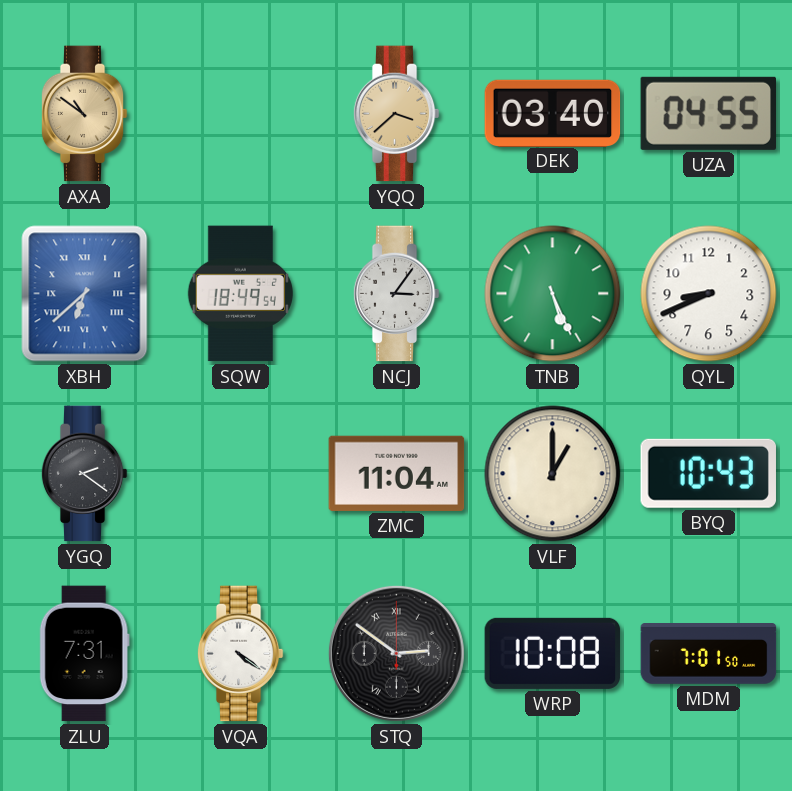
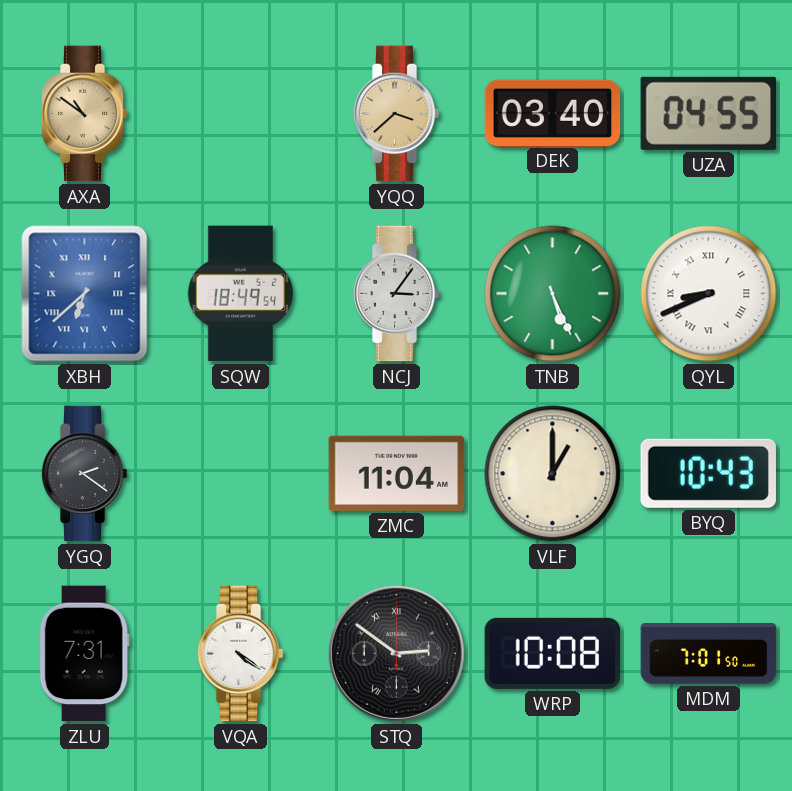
QYL numerals: Arabic -> Roman
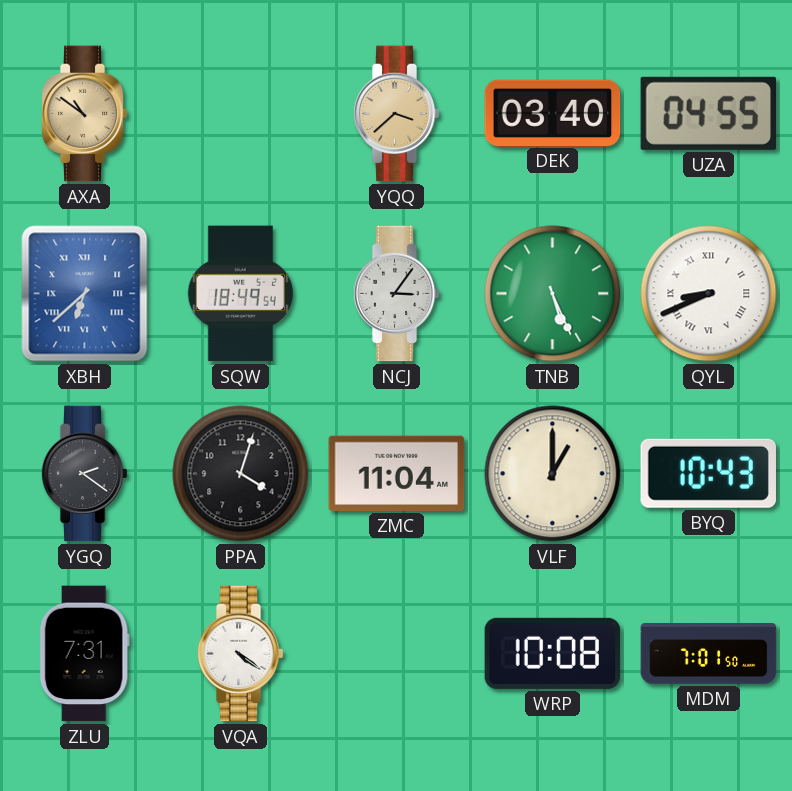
PPA: none -> 4:03
STQ: 2:51 -> none
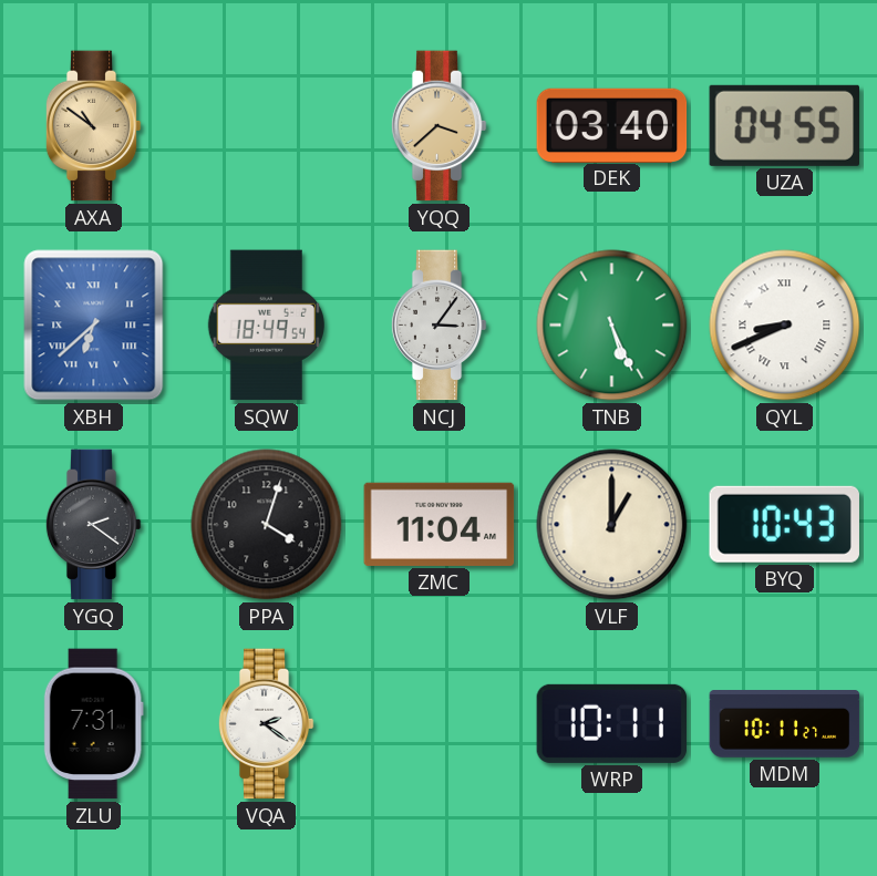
VQA: 4:21 -> 2:21
WRP: 10:08 -> 10:11
MDM: 7:01 -> 10:11
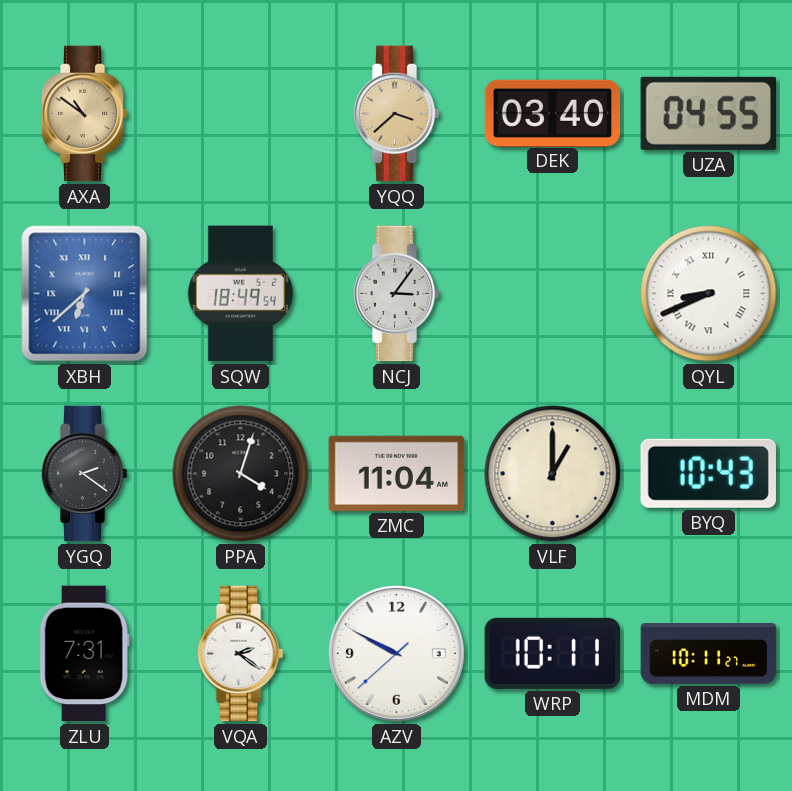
TNB: 5:26 -> none
AZV: none -> 9:49
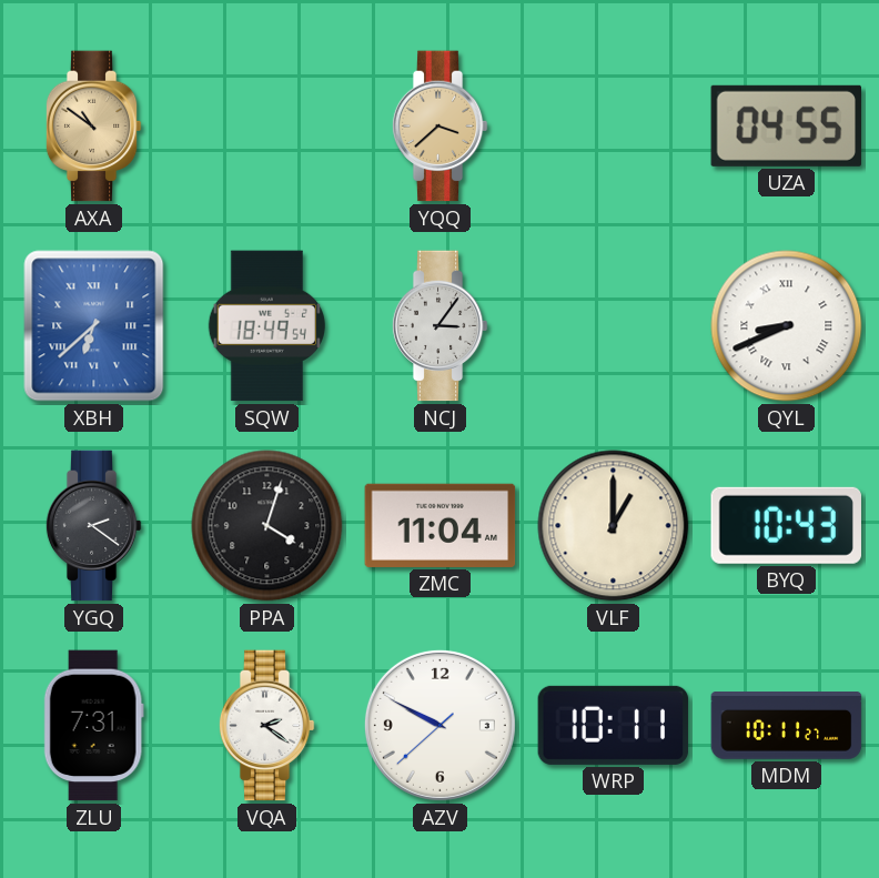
DEK: 03:40 -> none
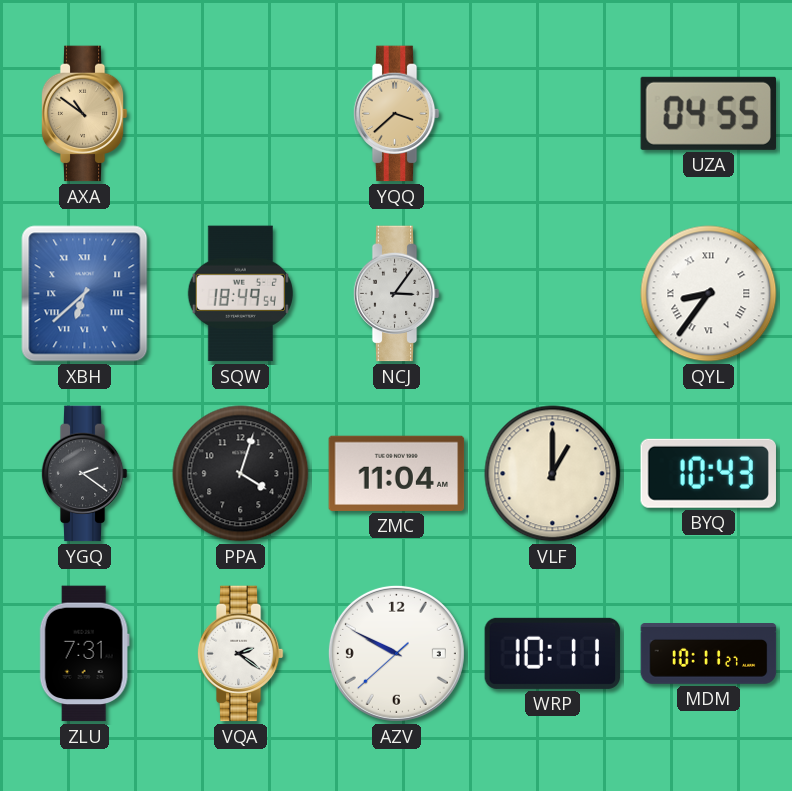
QYL: 8:41 -> 8:36
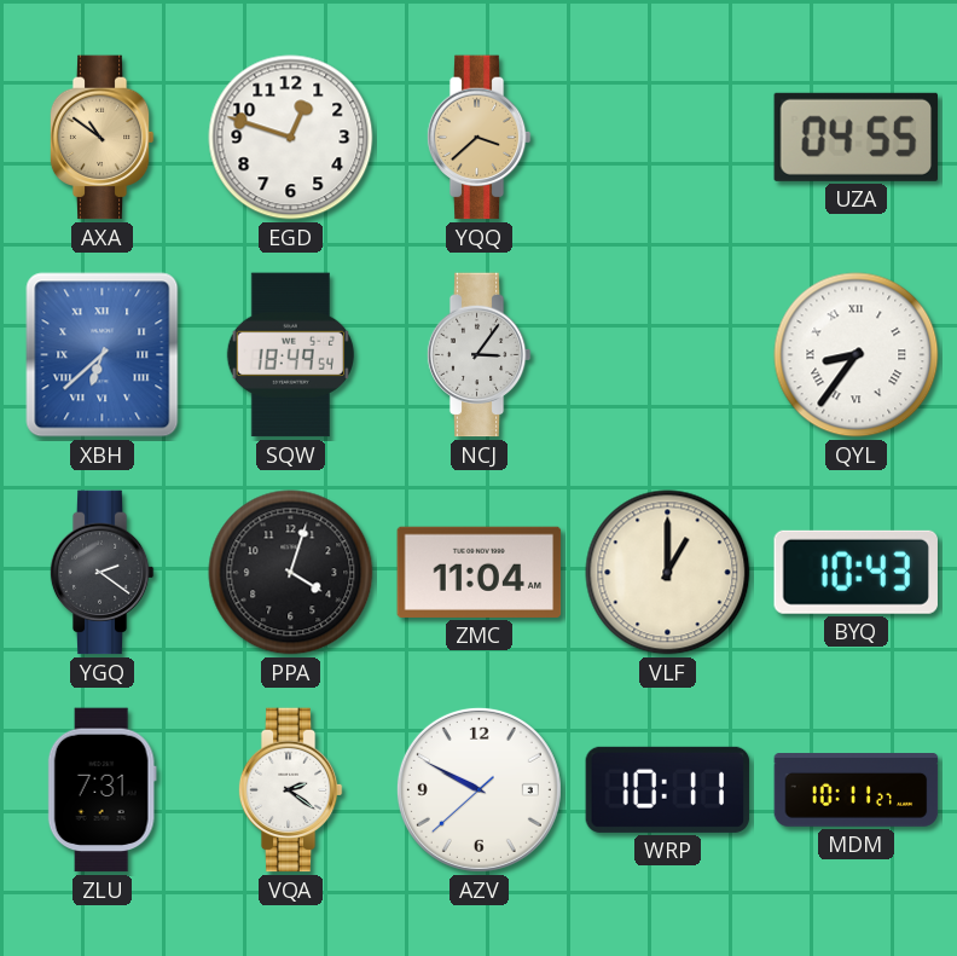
EGD: none -> 12:48
